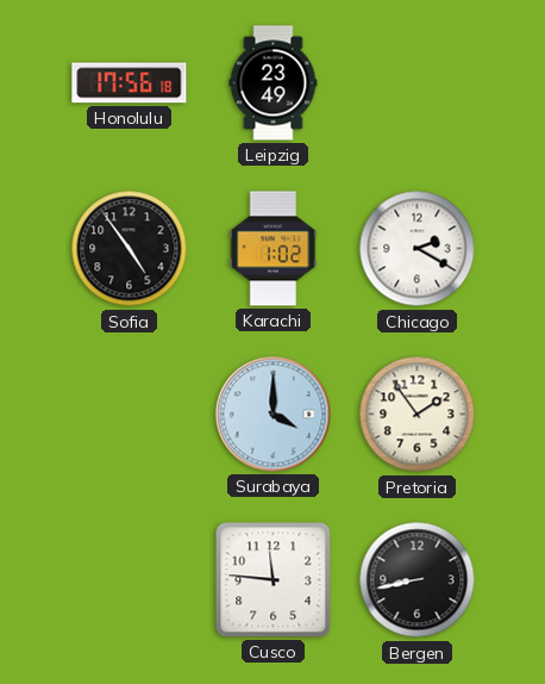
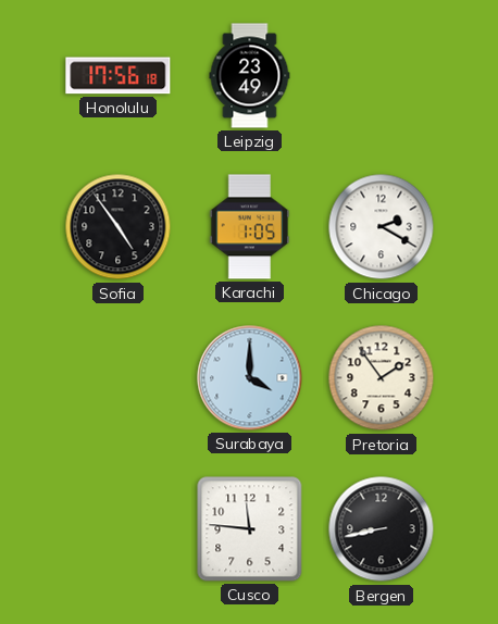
Karachi: 1:02 -> 1:05
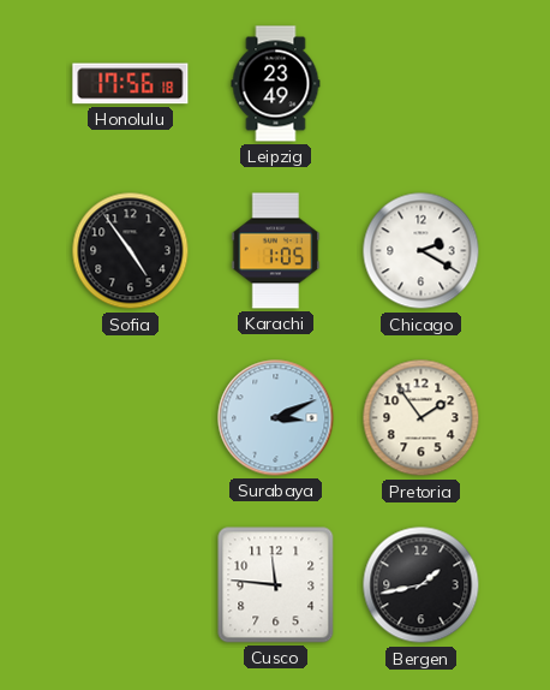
Surabaya: 4:00 -> 3:11
Bergen: 8:43 -> 1:43
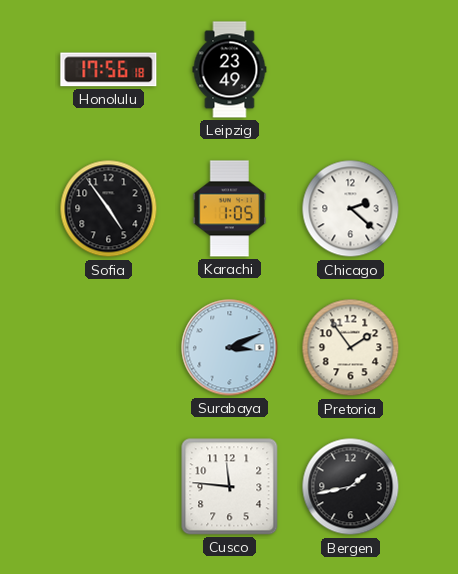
Chicago: 2:20 -> 2:22
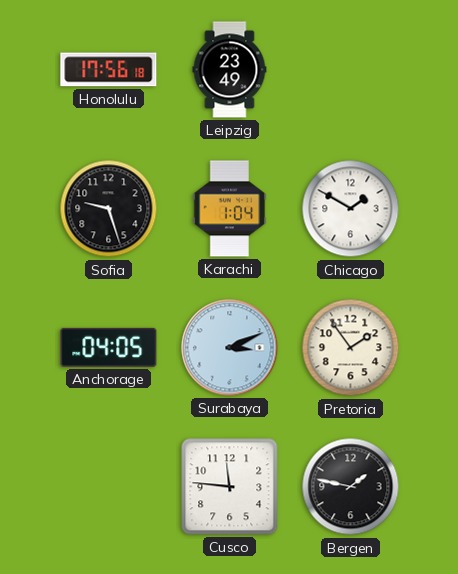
Sofia: 4:54 -> 9:27
Karachi: 1:05 -> 1:04
Chicago: 2:22 -> 1:50
Anchorage: none -> 04:05
Bergen: 1:43 -> 1:47
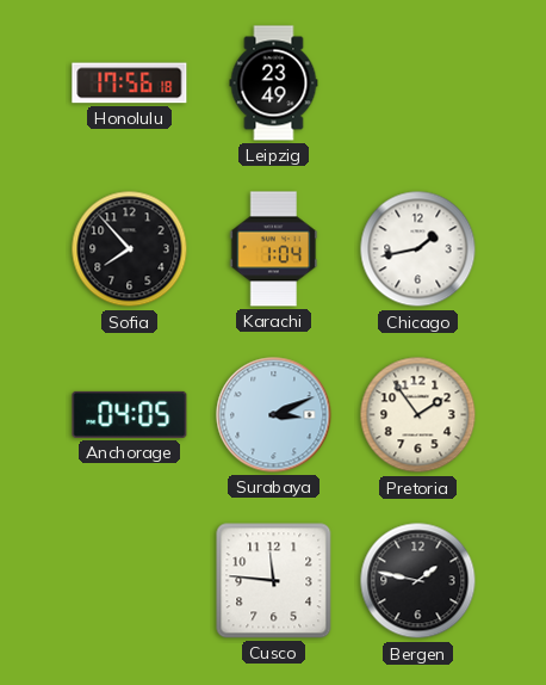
Sofia: 9:27 -> 7:53
Chicago: 1:50 -> 1:43
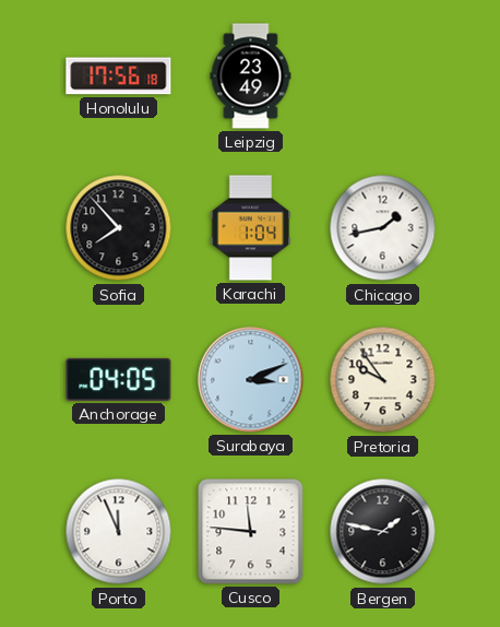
Pretoria: 1:54 -> 9:54
Porto: none -> 11:56
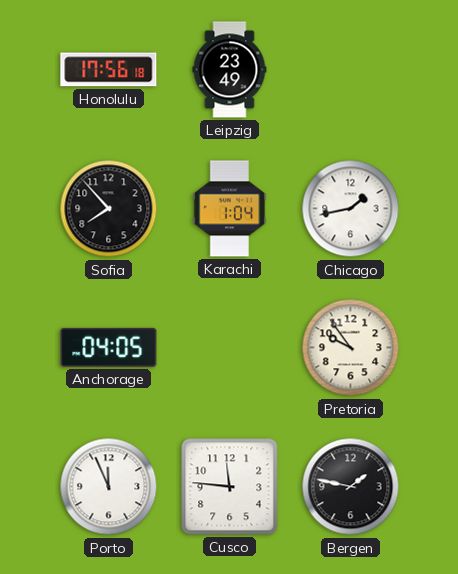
Surabaya: 3:11 -> none
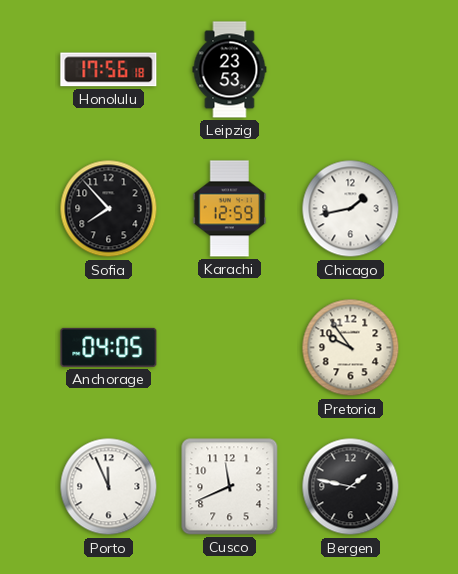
Leipzig: 23:49 -> 23:53
Karachi: 1:04 -> 12:59
Cusco: 11:46 -> 11:41
